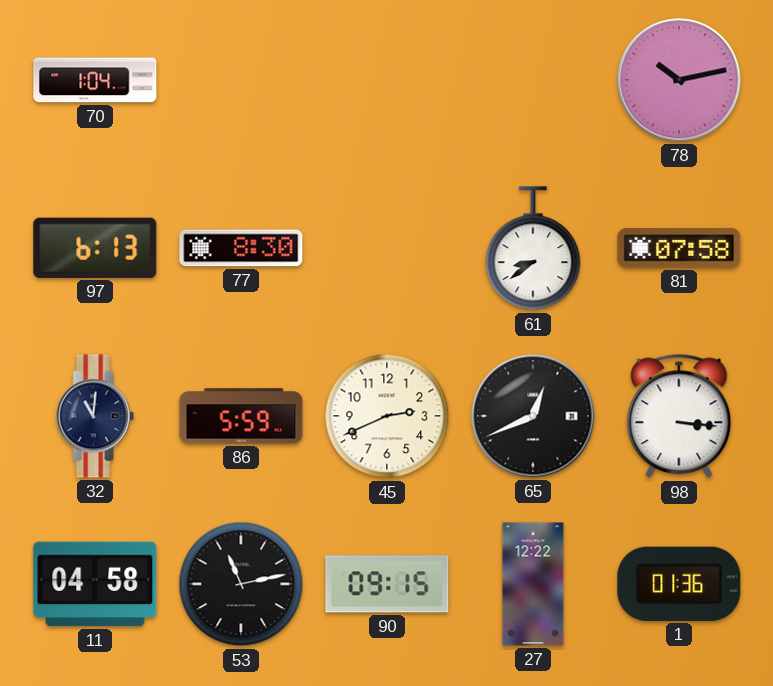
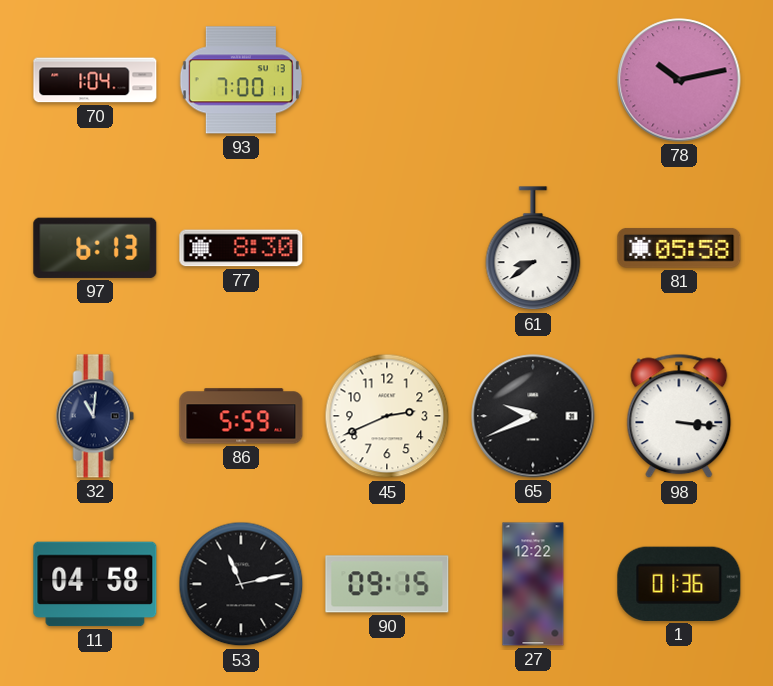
93: none -> 7:00
81: 07:58 -> 05:58
65: 12:41 -> 9:41
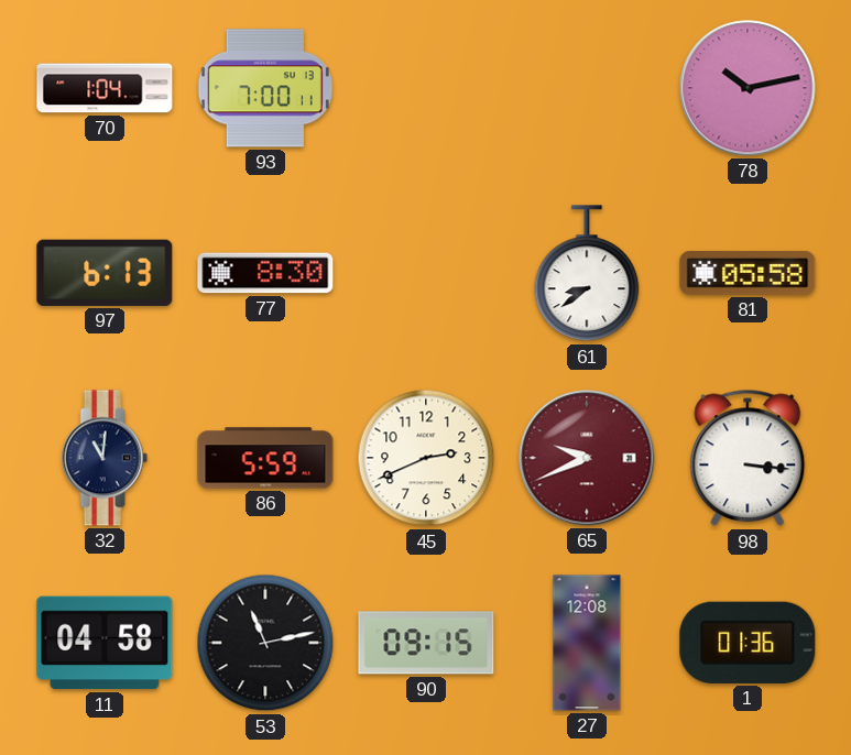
65 dial: black -> burgundy
27: 12:22 -> 12:08
